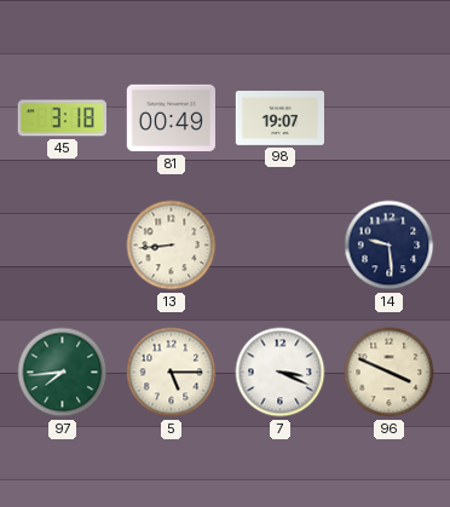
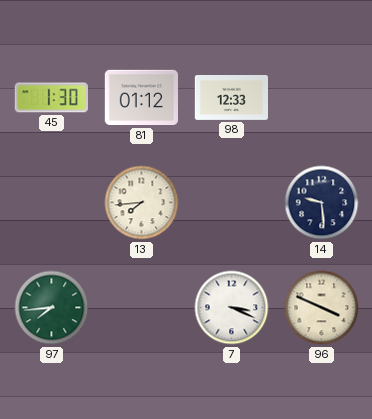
45: 3:18 -> 1:30
81: 00:49 -> 01:12
98: 19:07 -> 12:33
13: 8:44 -> 7:44
5: 5:15 -> none
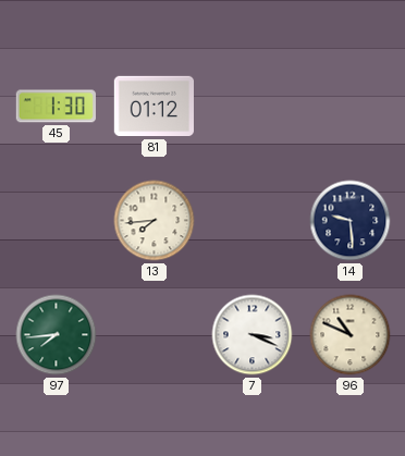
98: 12:33 -> none
96: 3:49 -> 10:49
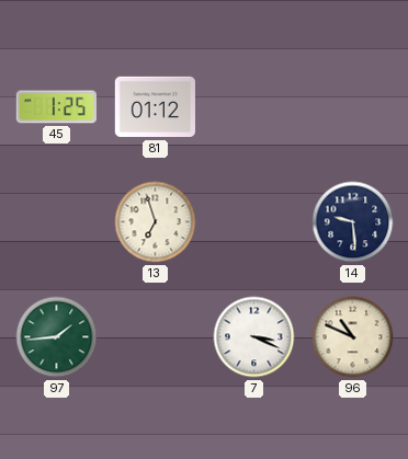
45: 1:30 -> 1:25
13: 7:44 -> 6:57
97: 7:44 -> 1:44
